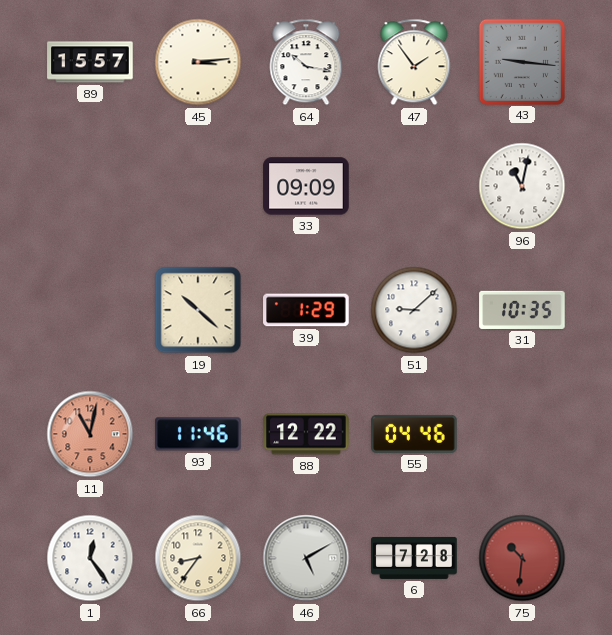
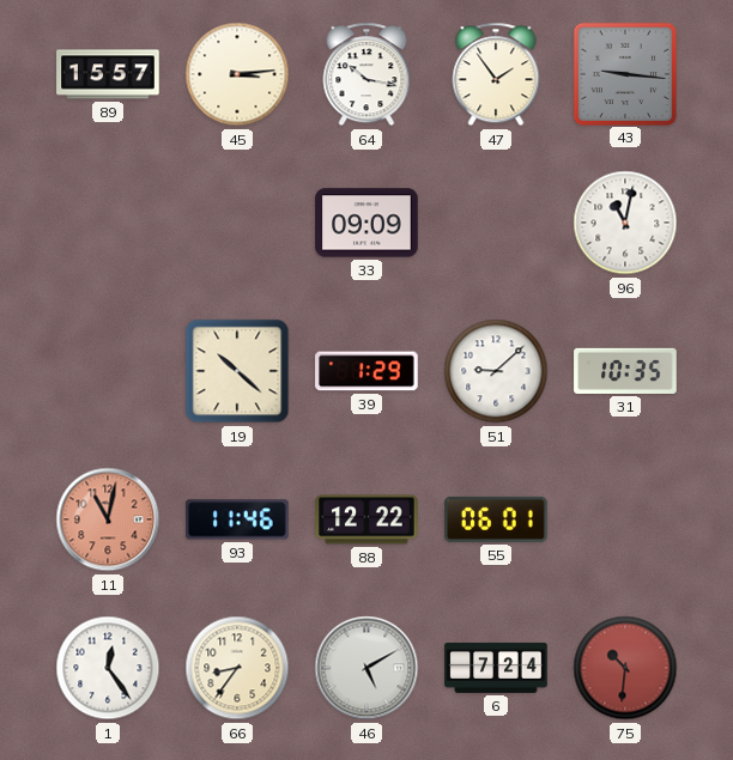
55: 04:46 -> 06:01
6: 7:28 -> 7:24
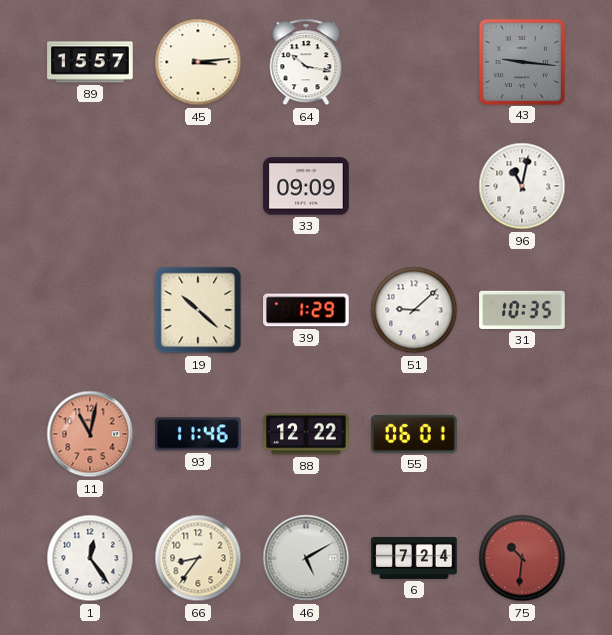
47: 1:54 -> none
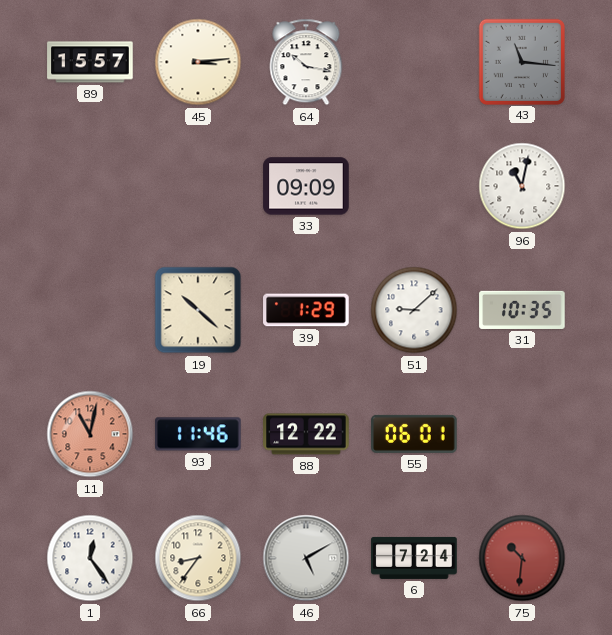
43: 9:16 -> 11:16
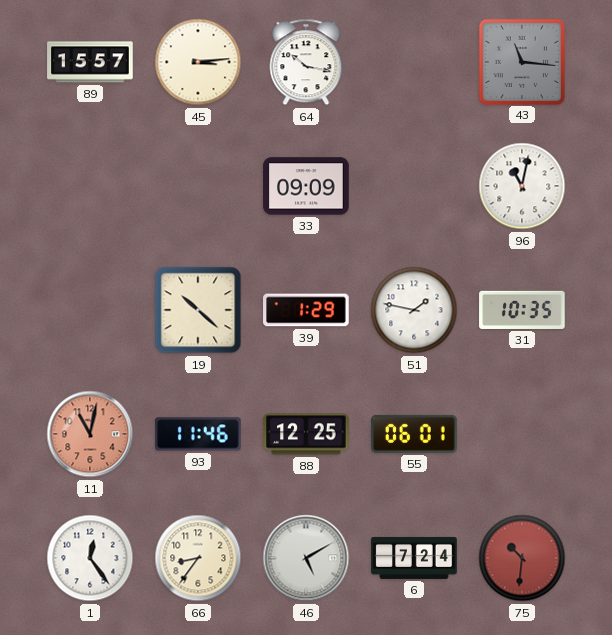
51: 9:08 -> 1:47
88: 12:22 -> 12:25
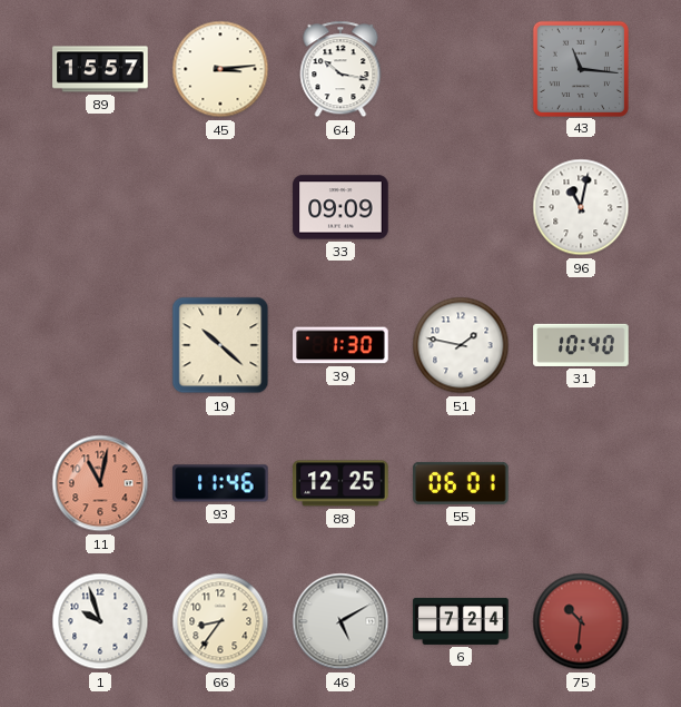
39: 1:29 -> 1:30
31: 10:35 -> 10:40
1: 12:24 -> 9:57
